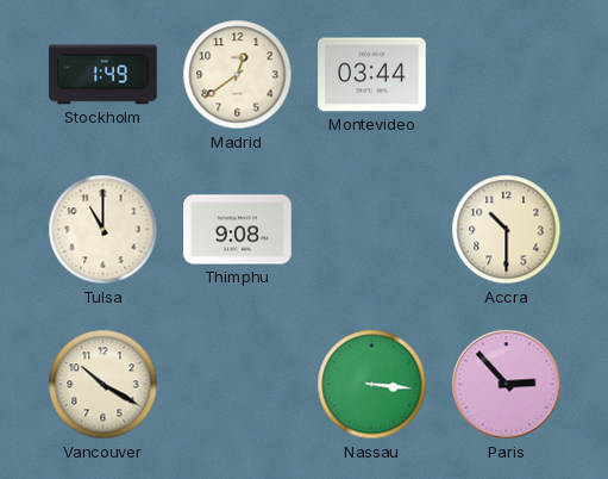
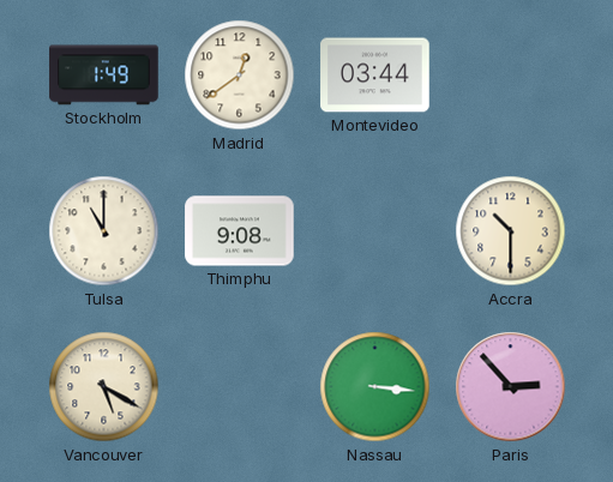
Vancouver: 10:20 -> 5:20
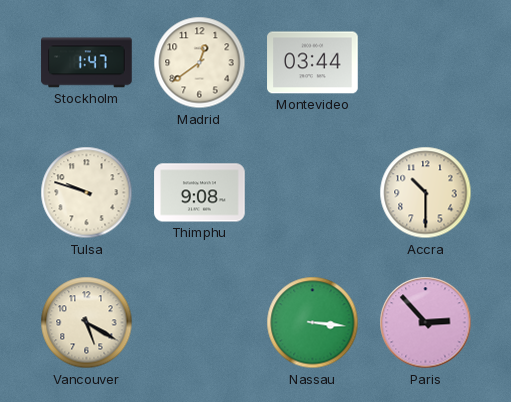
Stockholm: 1:49 -> 1:47
Tulsa: 11:00 -> 9:48
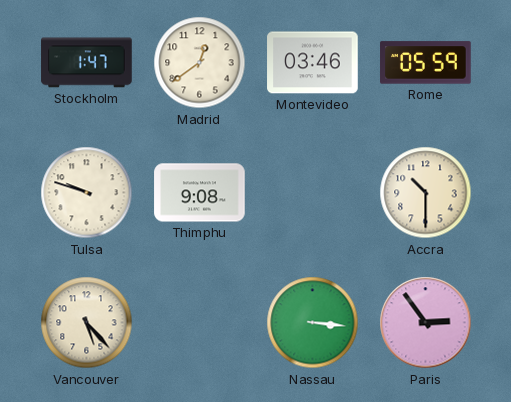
Montevideo: 03:44 -> 03:46
Rome: none -> 05:59
Vancouver: 5:20 -> 5:23
Paris: 2:53 -> 2:54
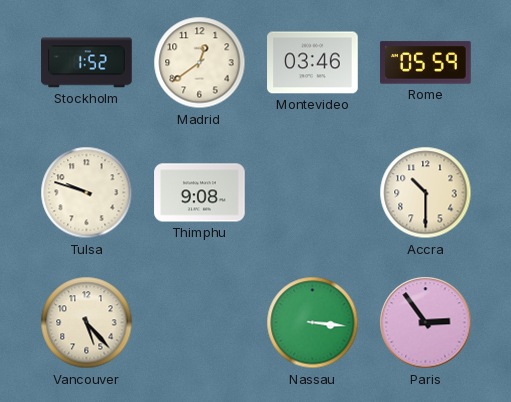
Stockholm: 1:47 -> 1:52
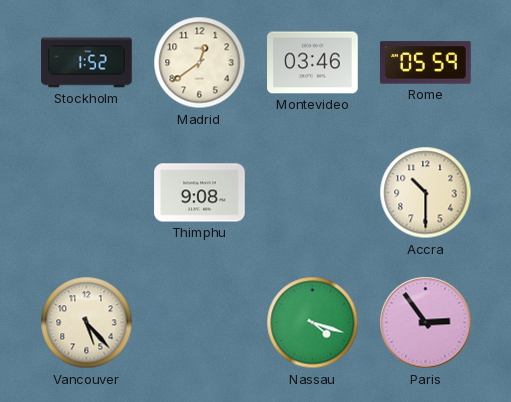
Tulsa: 9:48 -> none
Nassau: 3:16 -> 4:18
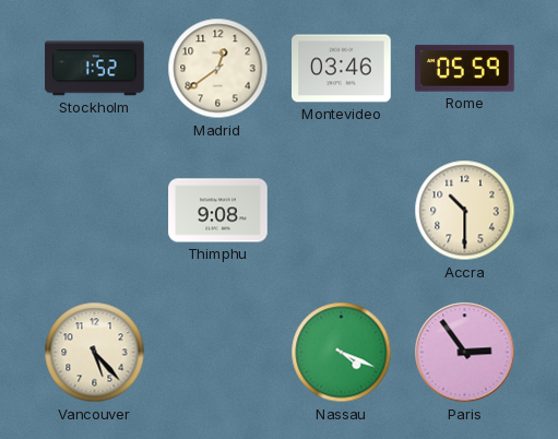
Nassau: 4:18 -> 4:19
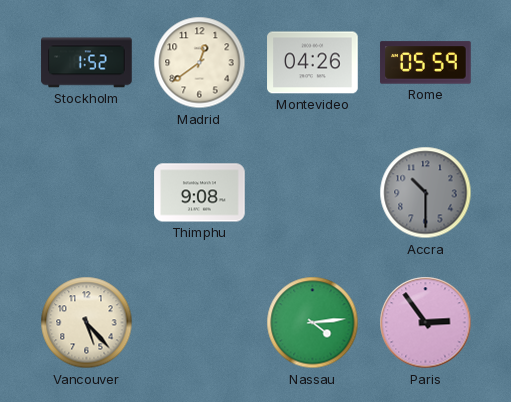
Montevideo: 03:46 -> 04:26
Accra dial: cream -> grey
Nassau: 4:19 -> 4:14
